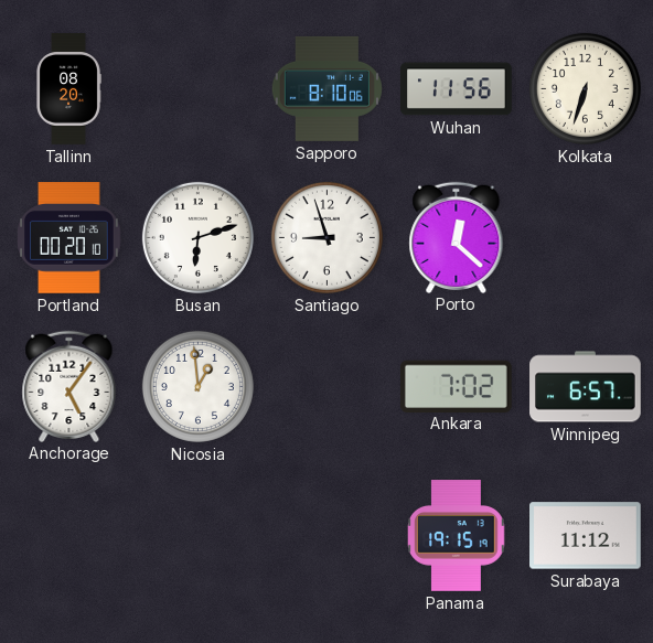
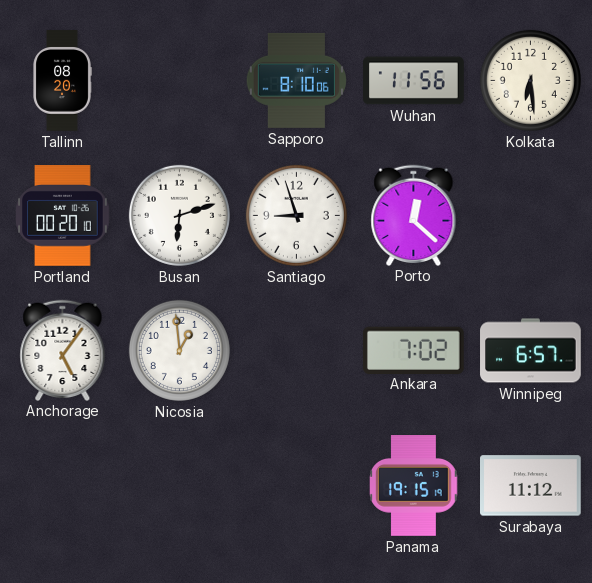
Kolkata: 6:33 -> 6:29
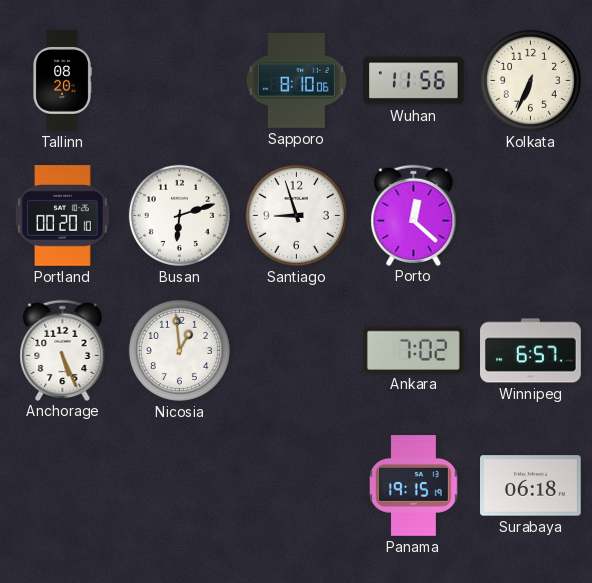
Kolkata: 6:29 -> 6:34
Anchorage: 5:06 -> 5:26
Surabaya: 11:12 -> 06:18
